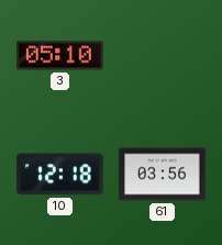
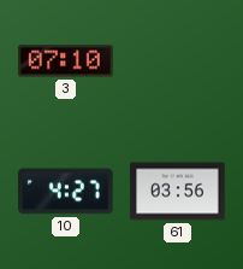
3: 05:10 -> 07:10
10: 12:18 -> 4:27
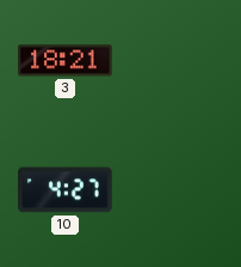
3: 07:10 -> 18:21
61: 03:56 -> none
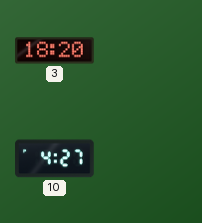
3: 18:21 -> 18:20
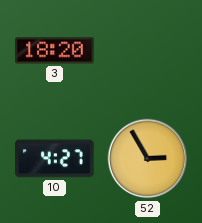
52: none -> 2:55
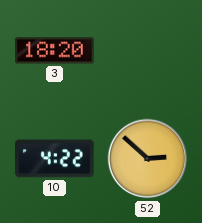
10: 4:27 -> 4:22
52: 2:55 -> 2:52
